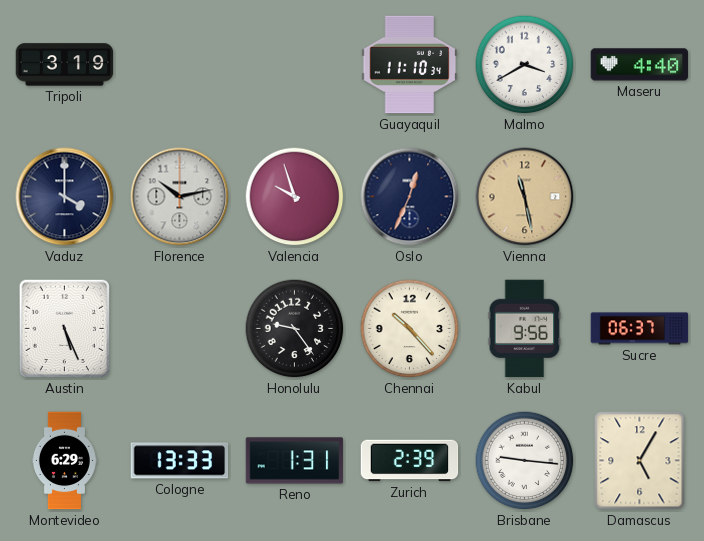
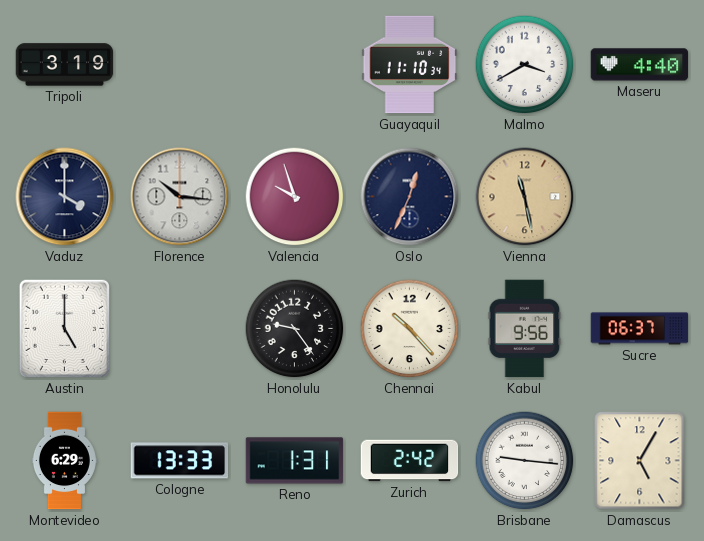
Florence: 10:13 -> 10:16
Austin: 5:26 -> 5:00
Zurich: 2:39 -> 2:42
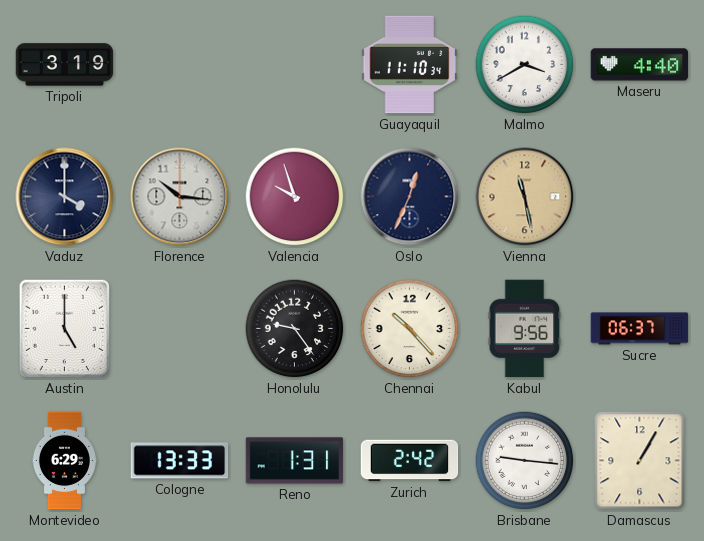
Damascus: 5:05 -> 1:05
